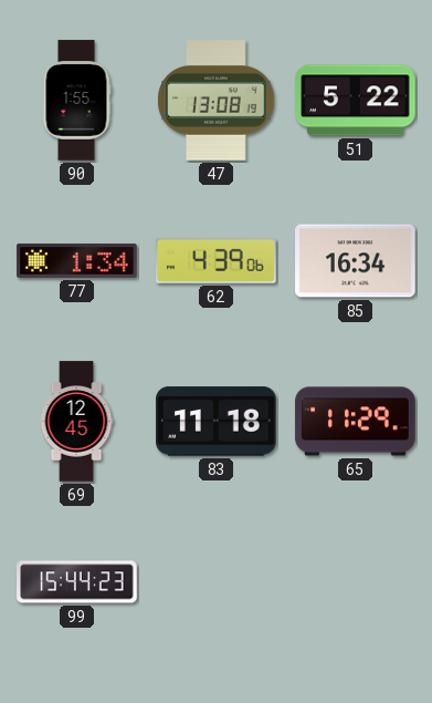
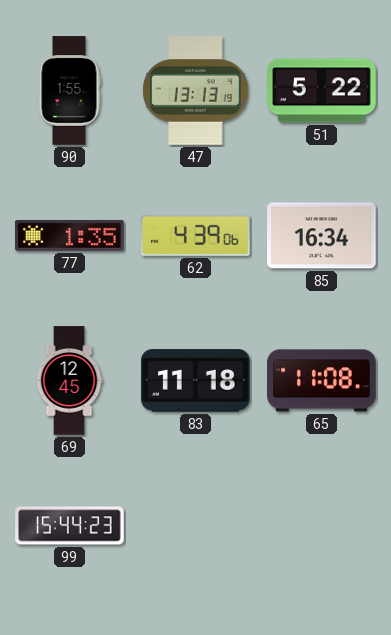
47: 13:08 -> 13:13
77: 1:34 -> 1:35
65: 11:29 -> 11:08
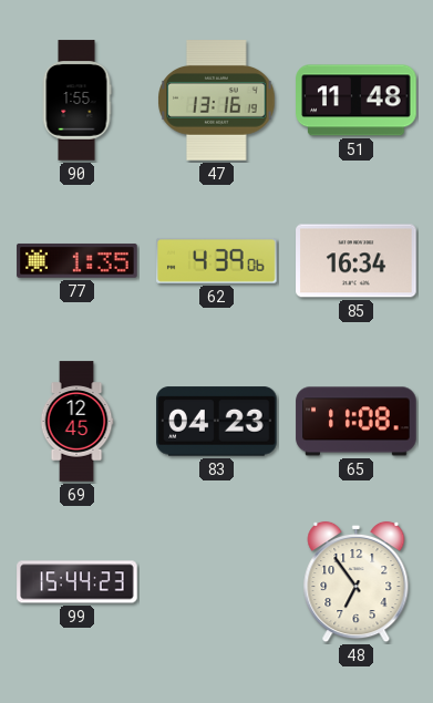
47: 13:13 -> 13:16
51: 5:22 -> 11:48
83: 11:18 -> 04:23
48: none -> 6:54
